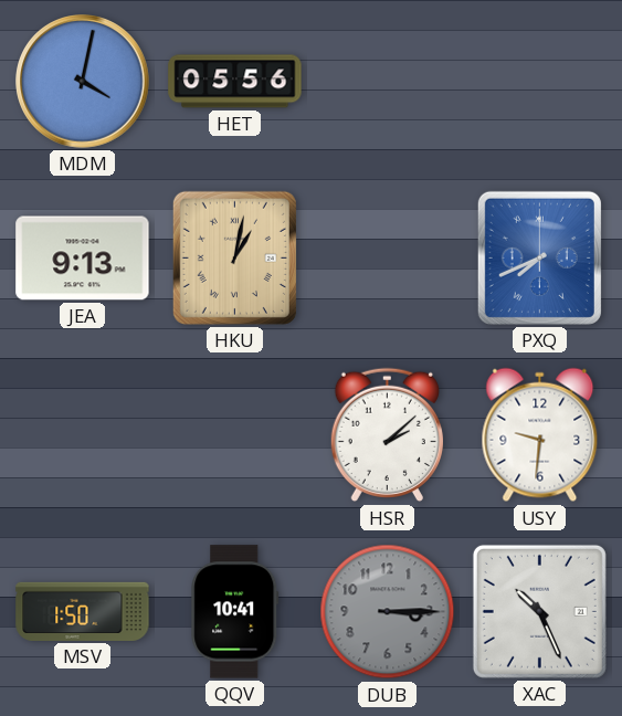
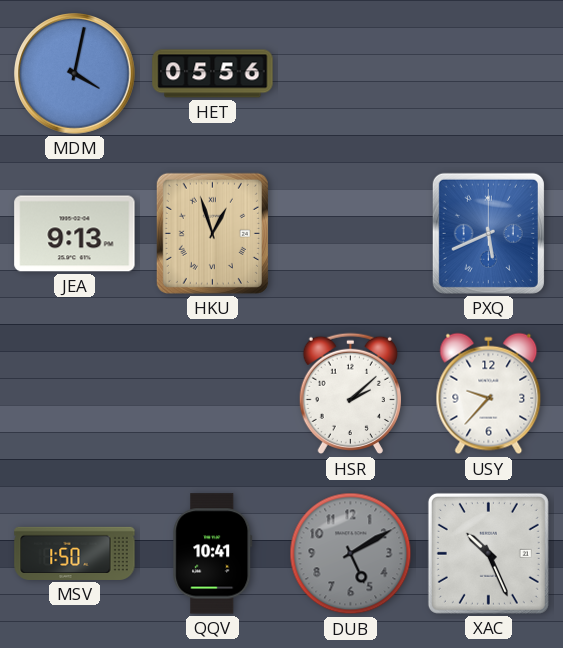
HKU: 1:02 -> 12:57
PXQ: 7:41 -> 5:41
USY: 9:31 -> 9:37
DUB: 3:15 -> 5:10
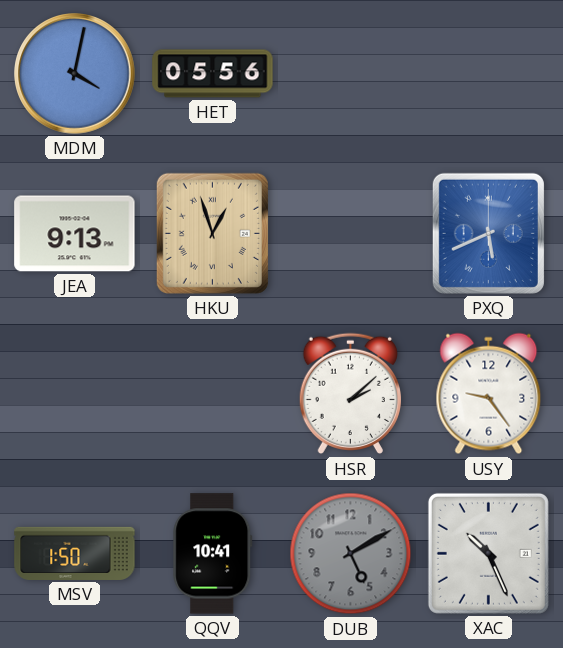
USY: 9:37 -> 9:24
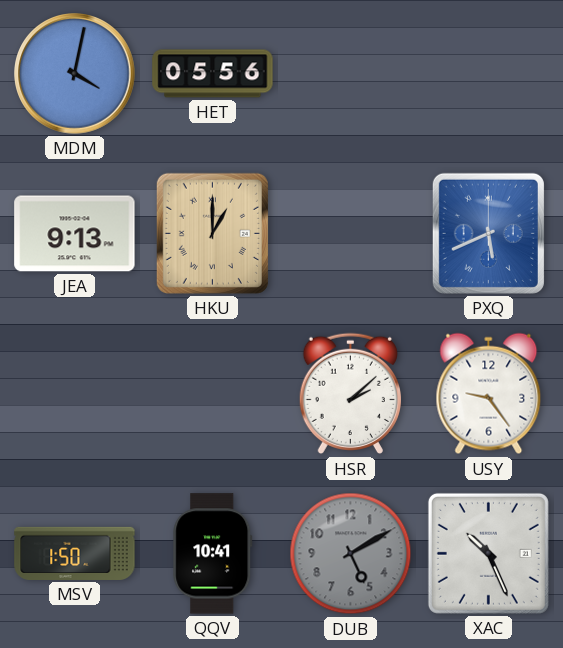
HKU: 12:57 -> 1:00
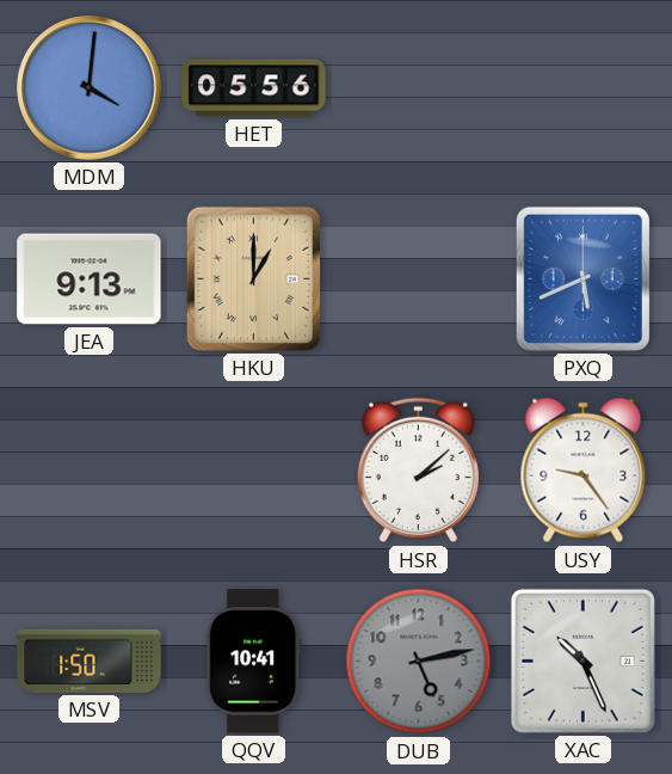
MDM: 4:02 -> 4:01
DUB: 5:10 -> 5:13
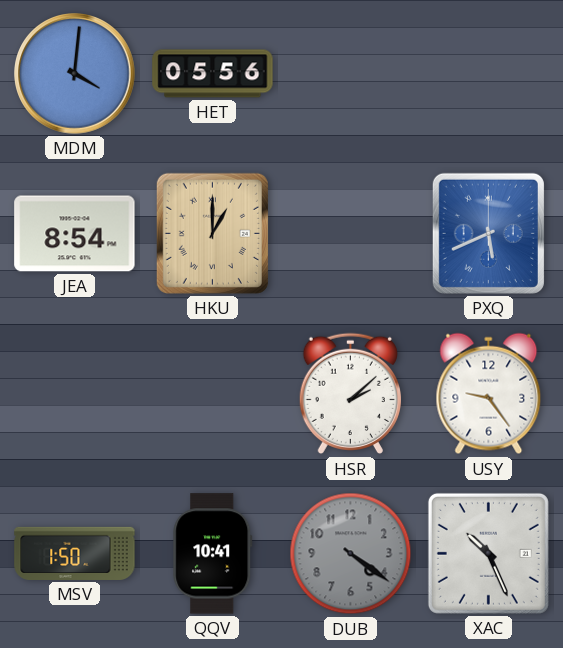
JEA: 9:13 -> 8:54
DUB: 5:13 -> 4:21
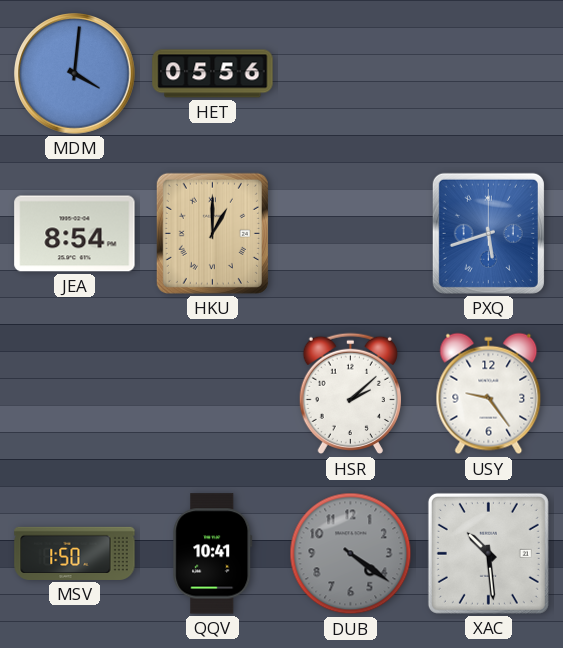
PXQ: 5:41 -> 5:42
XAC: 10:26 -> 10:29
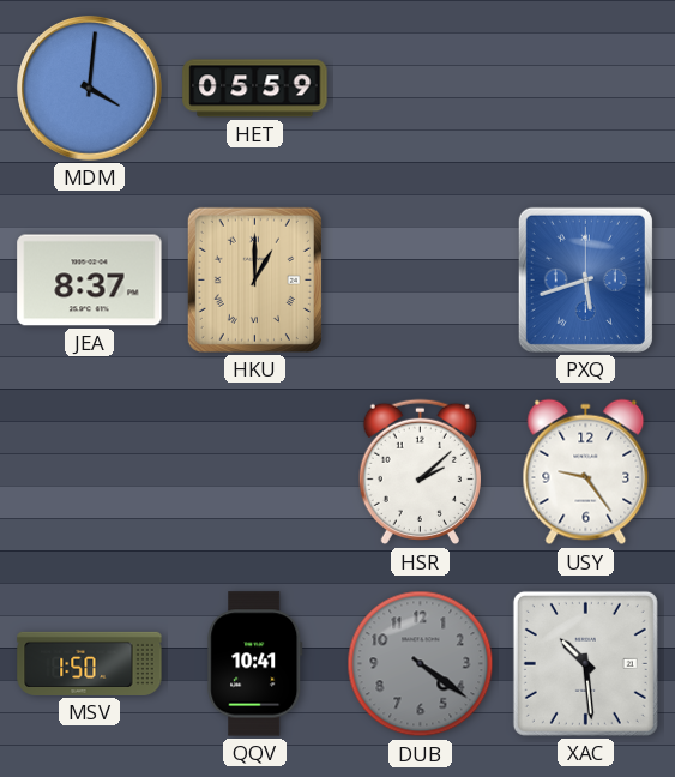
HET: 05:56 -> 05:59
JEA: 8:54 -> 8:37
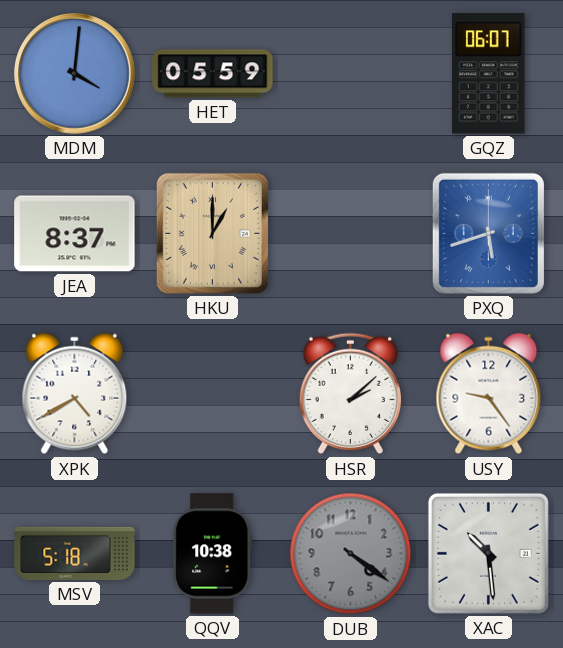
GQZ: none -> 06:07
XPK: none -> 4:40
MSV: 1:50 -> 5:18
QQV: 10:41 -> 10:38
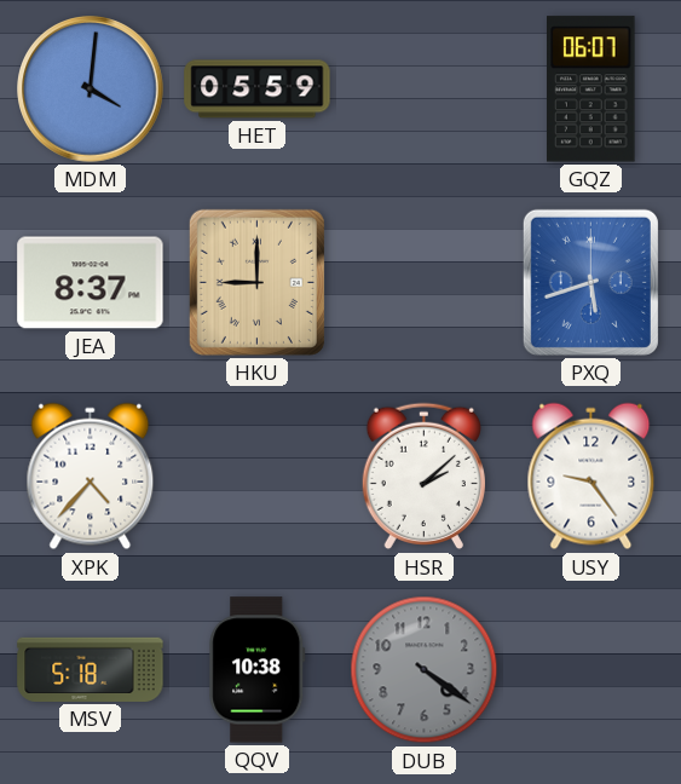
HKU: 1:00 -> 9:00
XPK: 4:40 -> 4:37
XAC: 10:29 -> none
